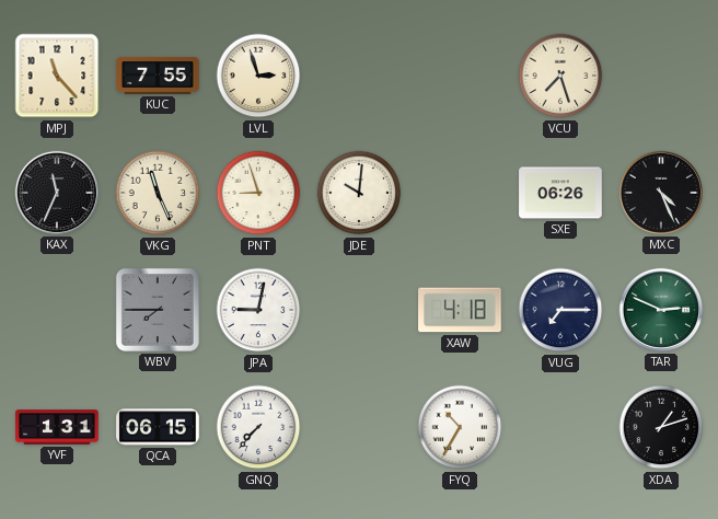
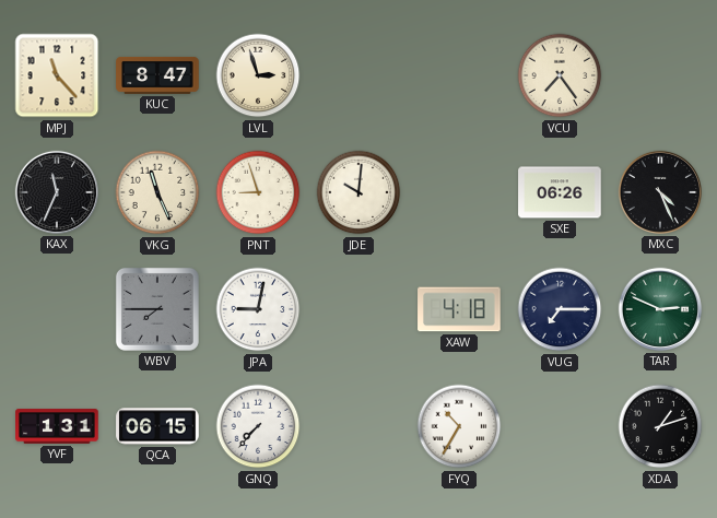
KUC: 7:55 -> 8:47
VCU: 7:27 -> 7:24
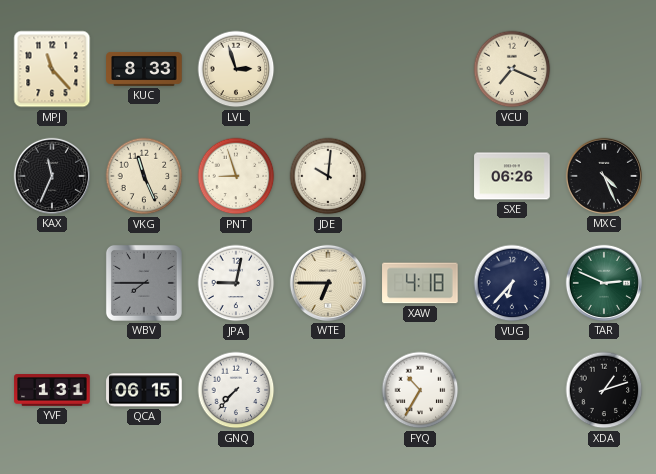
KUC: 8:47 -> 8:33
VCU: 7:24 -> 7:19
WTE: none -> 6:45
VUG: 7:15 -> 6:37
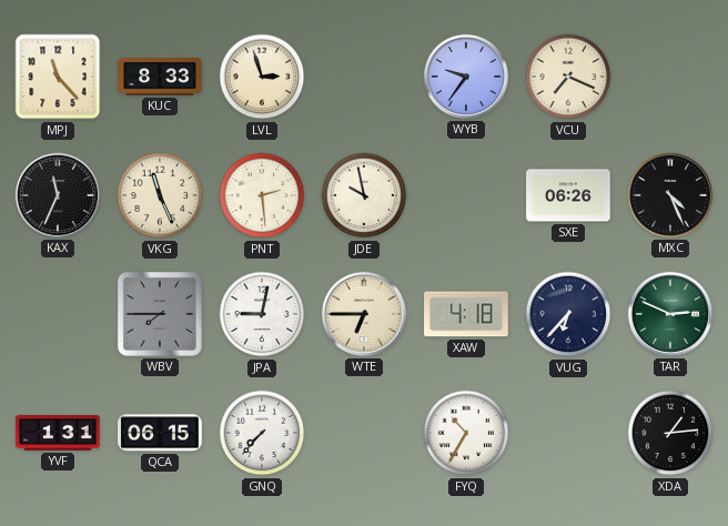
WYB: none -> 9:36
PNT: 8:57 -> 2:29
JDE: 10:01 -> 9:58
XDA: 1:12 -> 1:14
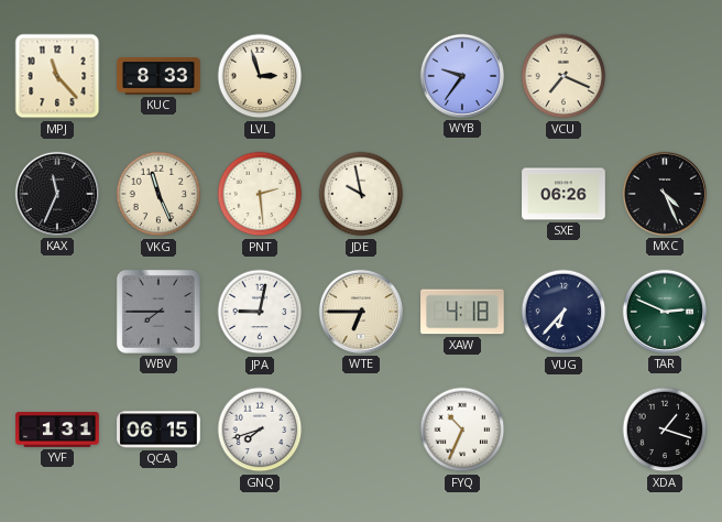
GNQ: 7:37 -> 7:42
FYQ: 10:35 -> 10:34
XDA: 1:14 -> 1:18
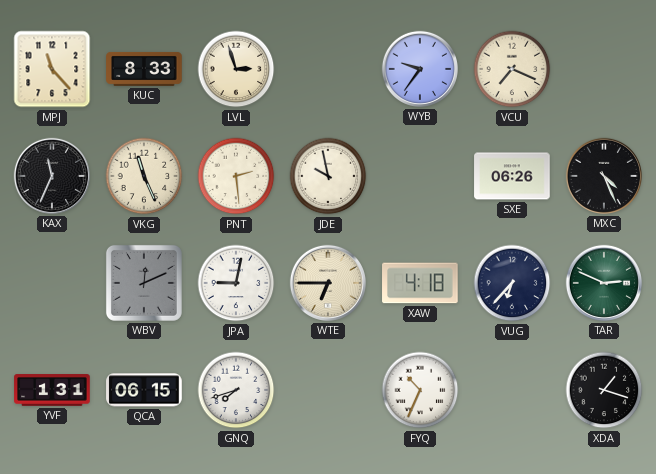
WBV: 7:45 -> 12:11
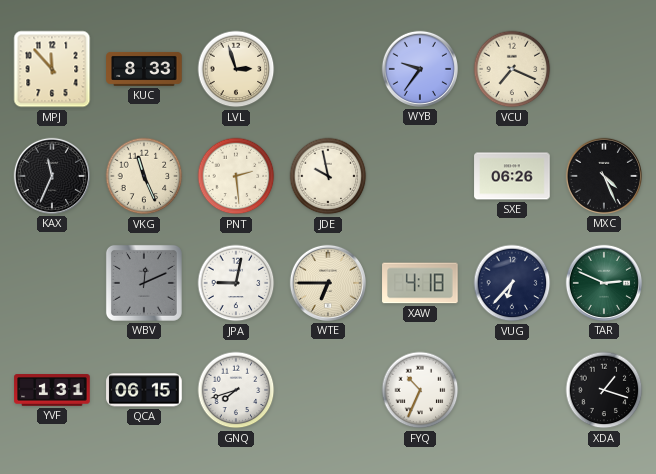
MPJ: 11:23 -> 11:53
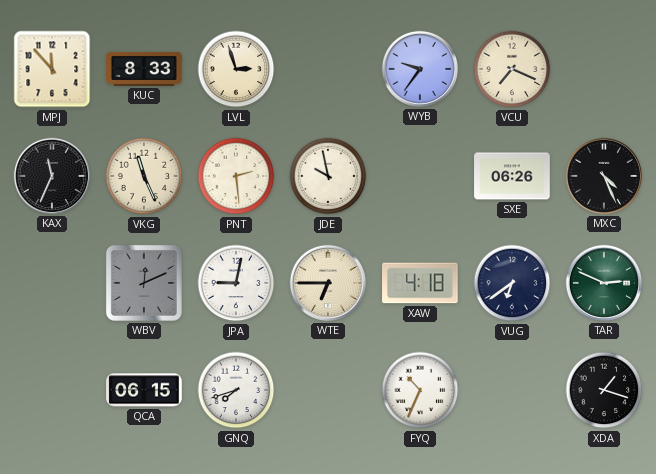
VUG: 6:37 -> 6:39
YVF: 1:31 -> none
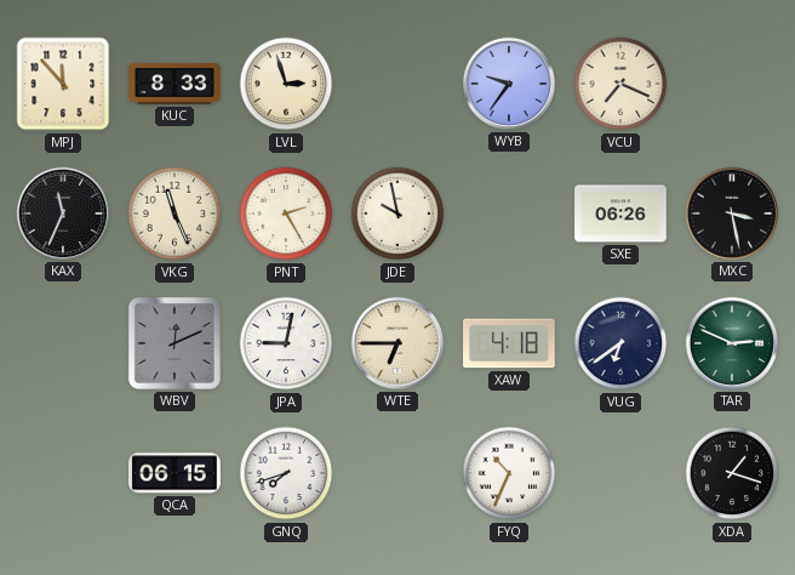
PNT: 2:29 -> 2:25
MXC: 4:26 -> 3:28
